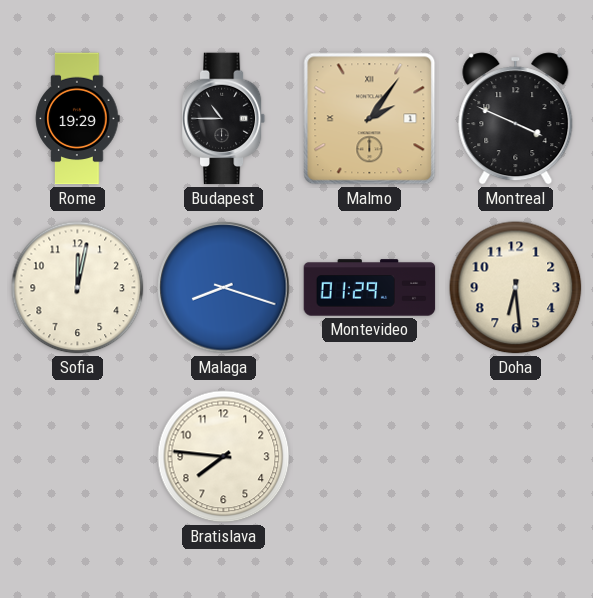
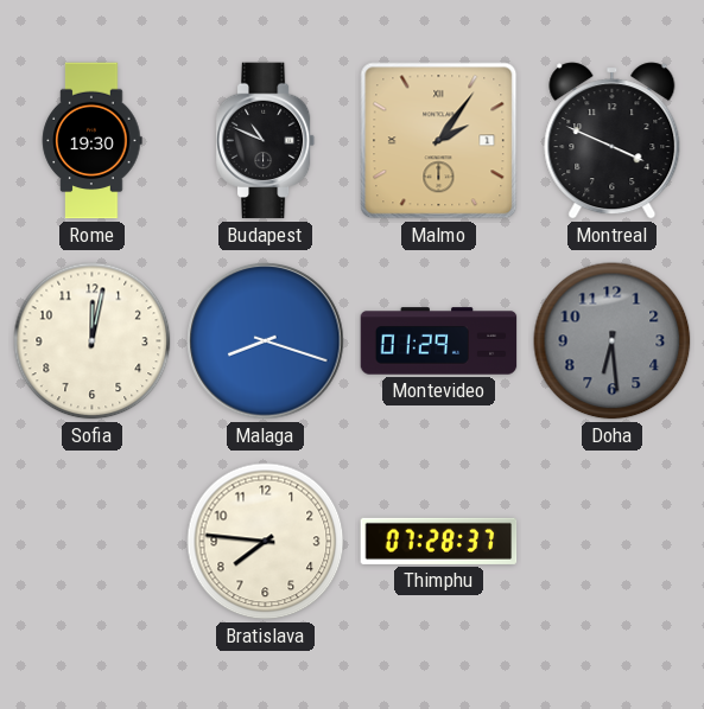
Rome: 19:29 -> 19:30
Budapest: 10:45 -> 10:49
Doha dial: cream -> grey
Thimphu: none -> 07:28
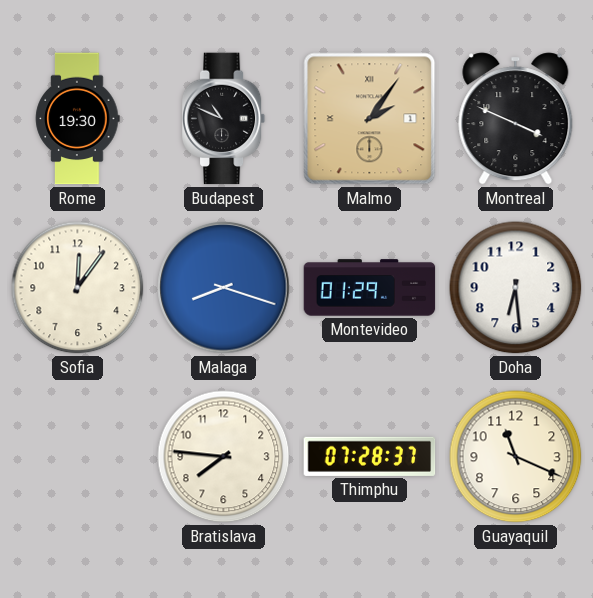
Sofia: 12:02 -> 12:06
Doha dial: grey -> white
Guayaquil: none -> 11:19
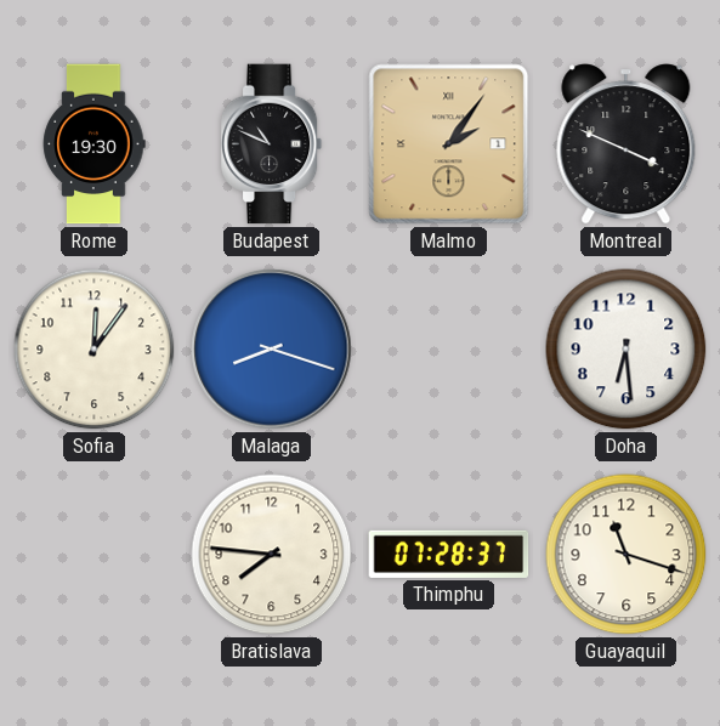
Montevideo: 01:29 -> none
Guayaquil: 11:19 -> 11:18
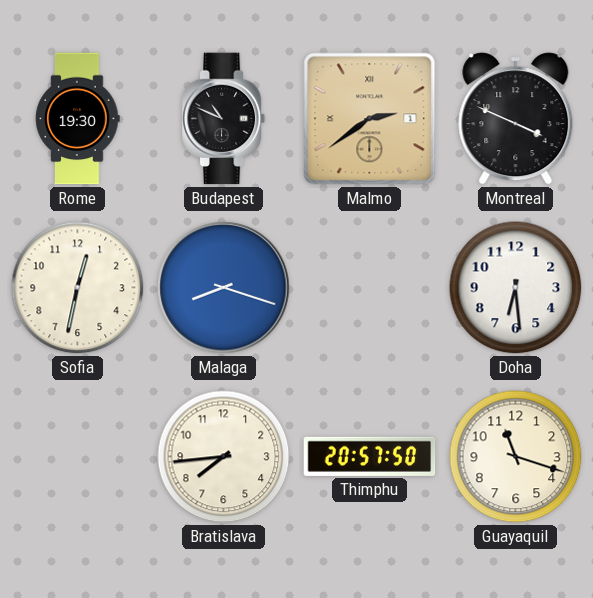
Malmo: 2:06 -> 2:39
Sofia: 12:06 -> 12:32
Bratislava: 7:46 -> 7:44
Thimphu: 07:28 -> 20:57
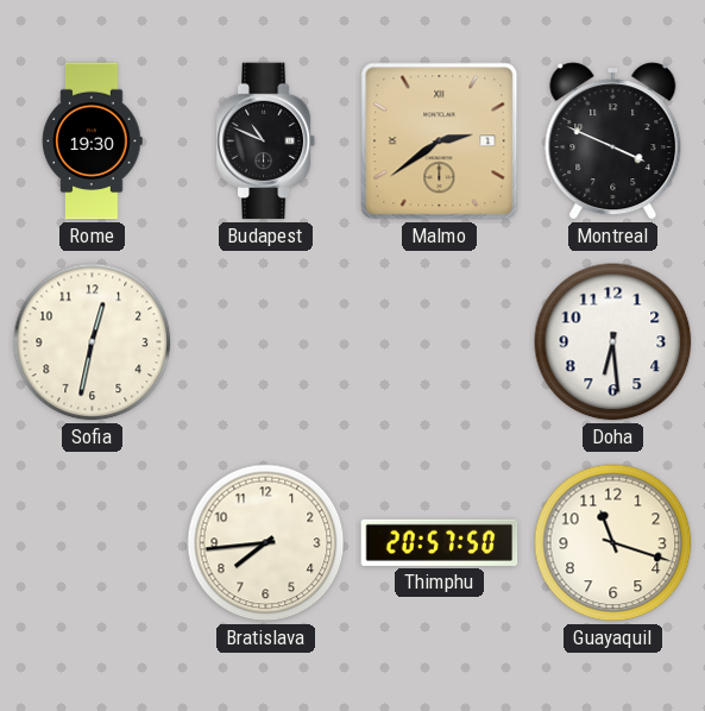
Malaga: 8:18 -> none
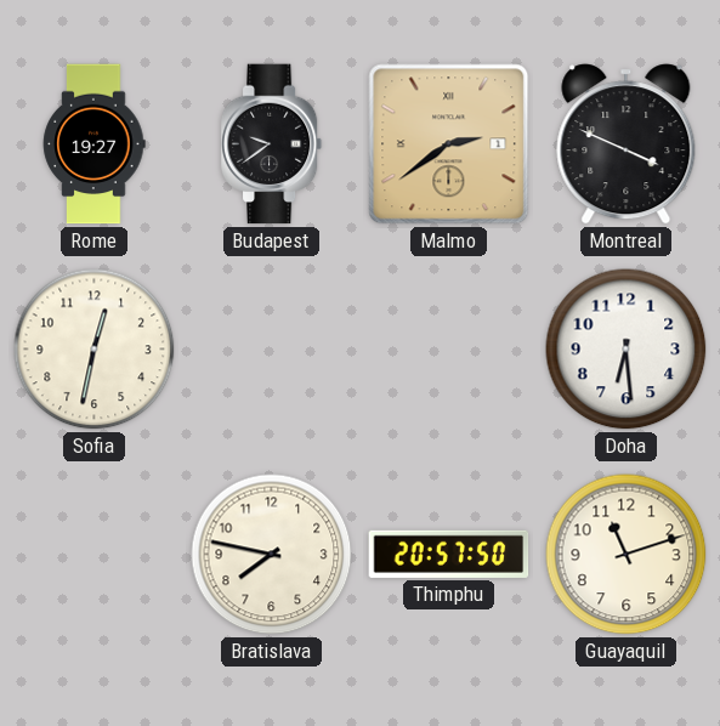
Rome: 19:30 -> 19:27
Budapest: 10:49 -> 9:39
Bratislava: 7:44 -> 7:47
Guayaquil: 11:18 -> 11:12
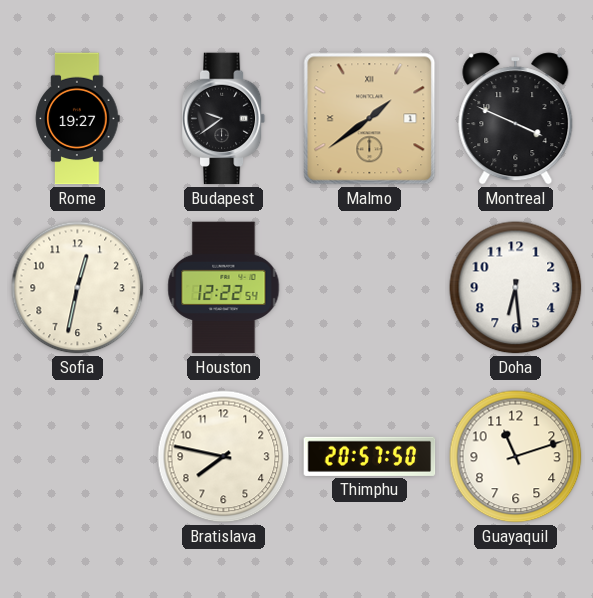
Malmo: 2:39 -> 1:39
Houston: none -> 12:22
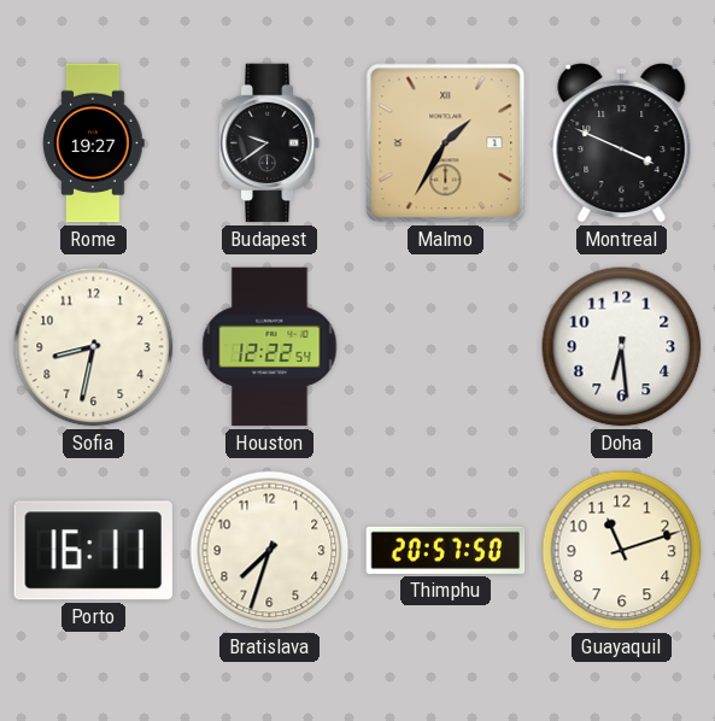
Malmo: 1:39 -> 1:35
Sofia: 12:32 -> 8:32
Porto: none -> 16:11
Bratislava: 7:47 -> 7:33
